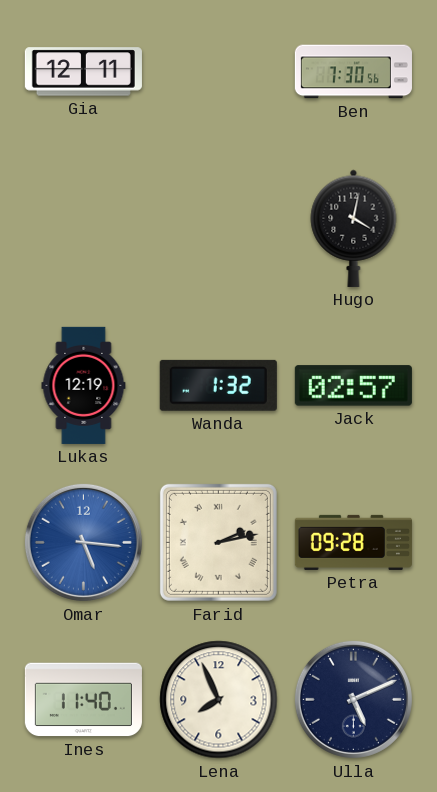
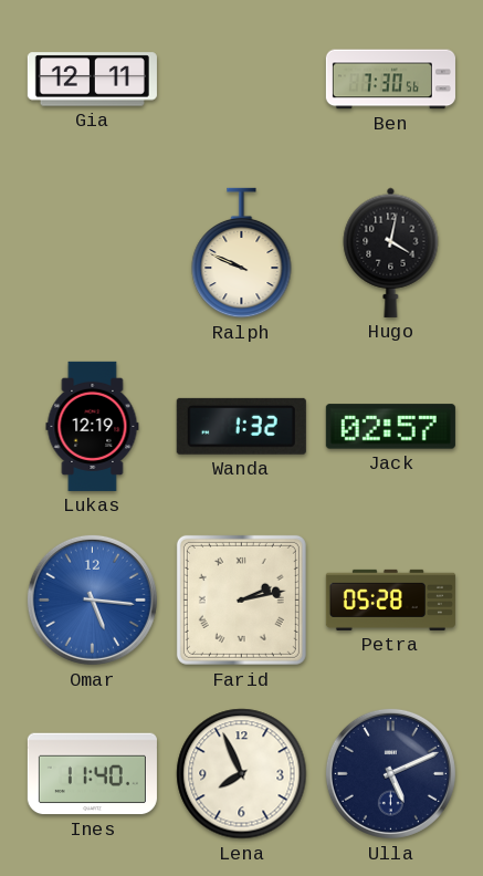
Ralph: none -> 9:49
Petra: 09:28 -> 05:28
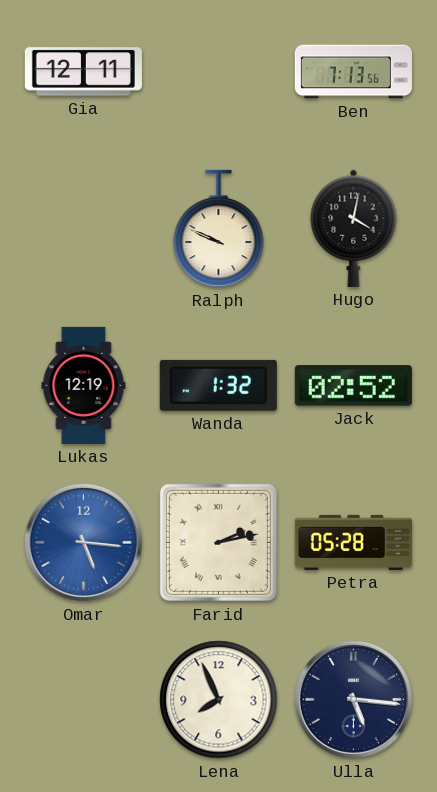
Ben: 7:30 -> 7:13
Jack: 02:57 -> 02:52
Ines: 11:40 -> none
Ulla: 5:11 -> 5:16
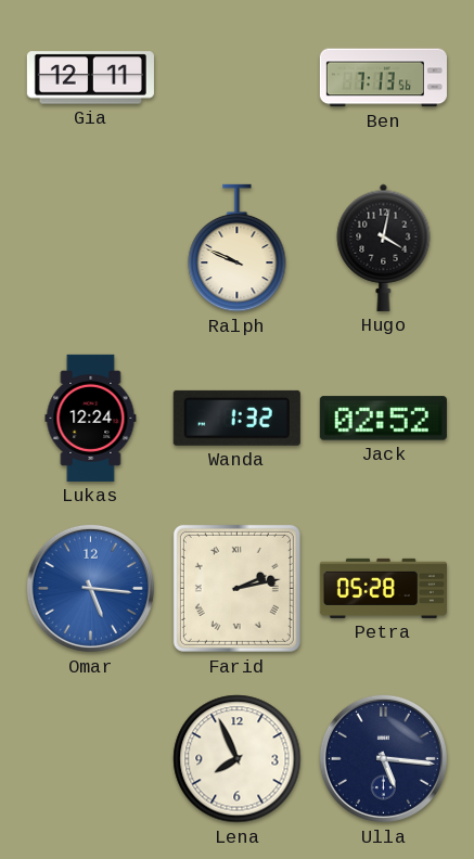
Lukas: 12:19 -> 12:24
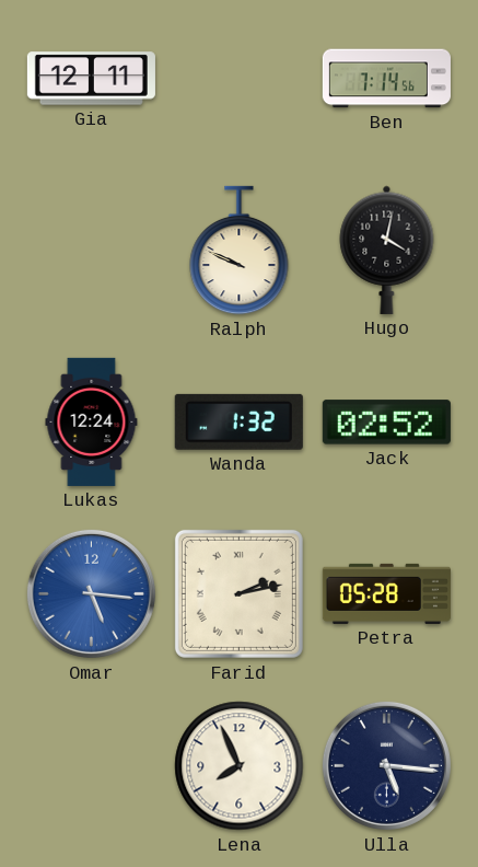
Ben: 7:13 -> 7:14
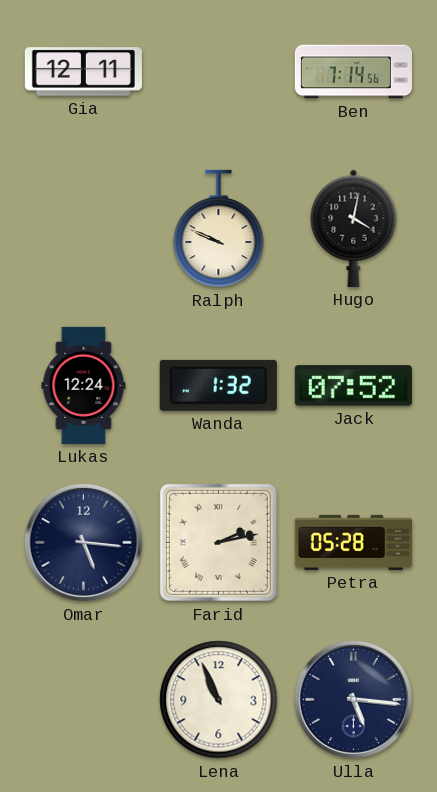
Jack: 02:52 -> 07:52
Omar dial: blue -> navy
Lena: 7:56 -> 10:56
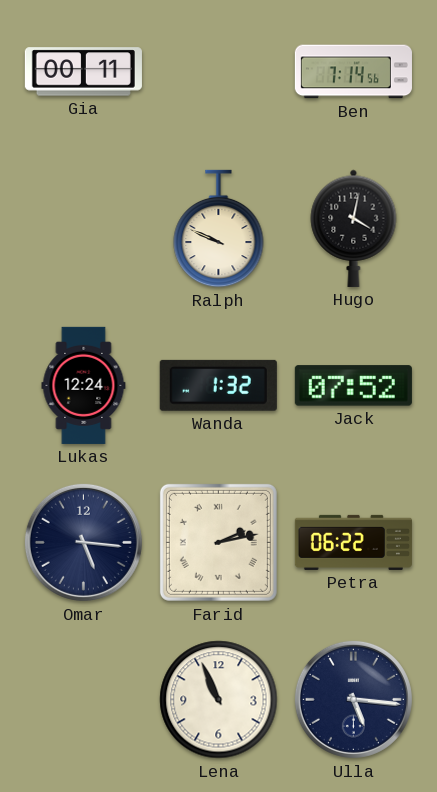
Gia: 12:11 -> 00:11
Petra: 05:28 -> 06:22
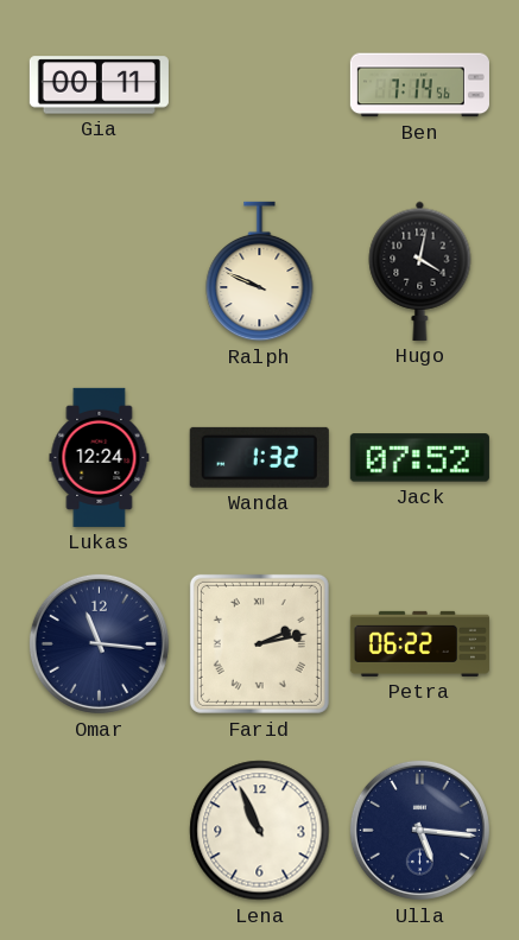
Omar: 5:16 -> 11:16
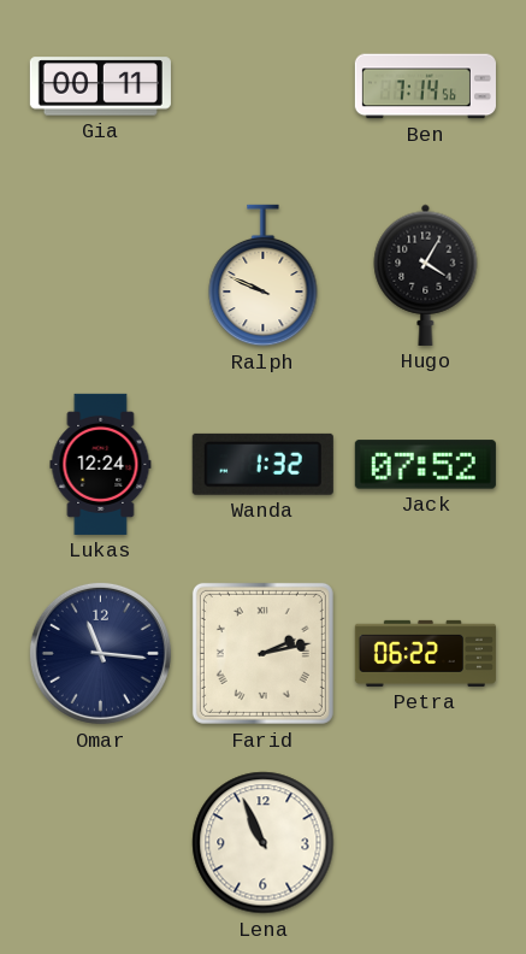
Hugo: 4:02 -> 4:05
Ulla: 5:16 -> none
